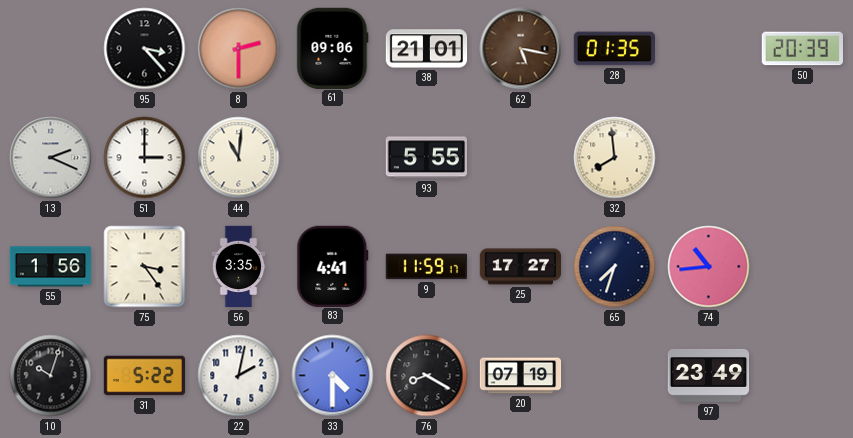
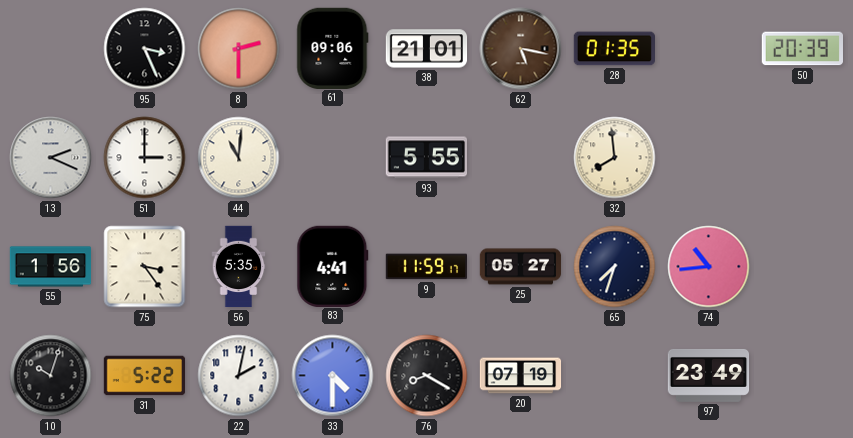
95: 3:23 -> 3:26
56: 3:35 -> 5:35
25: 17:27 -> 05:27
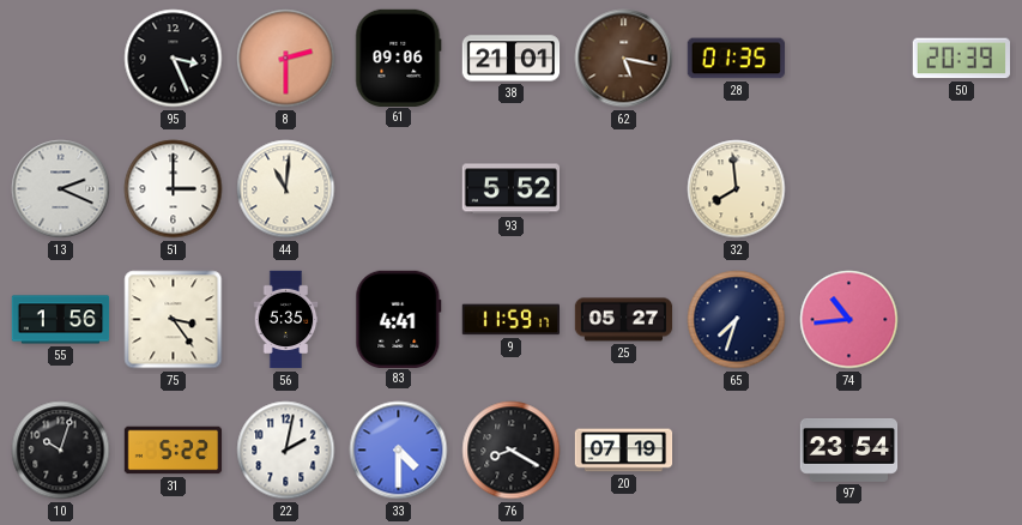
93: 5:55 -> 5:52
97: 23:49 -> 23:54
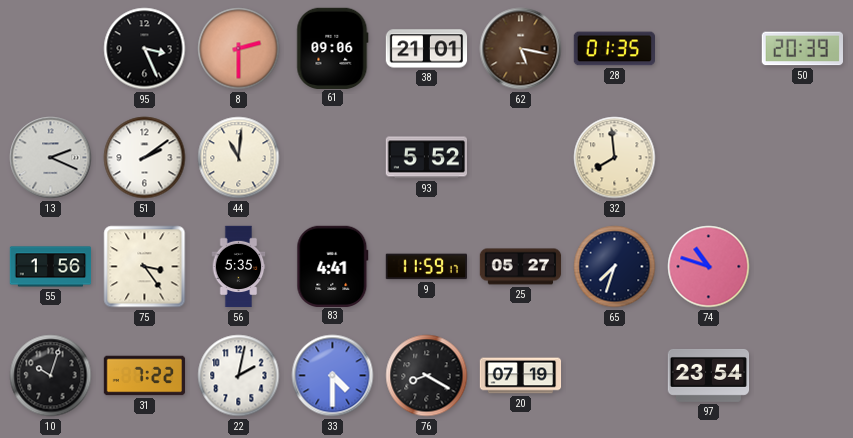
51: 3:00 -> 2:09
74: 10:44 -> 10:48
31: 5:22 -> 7:22
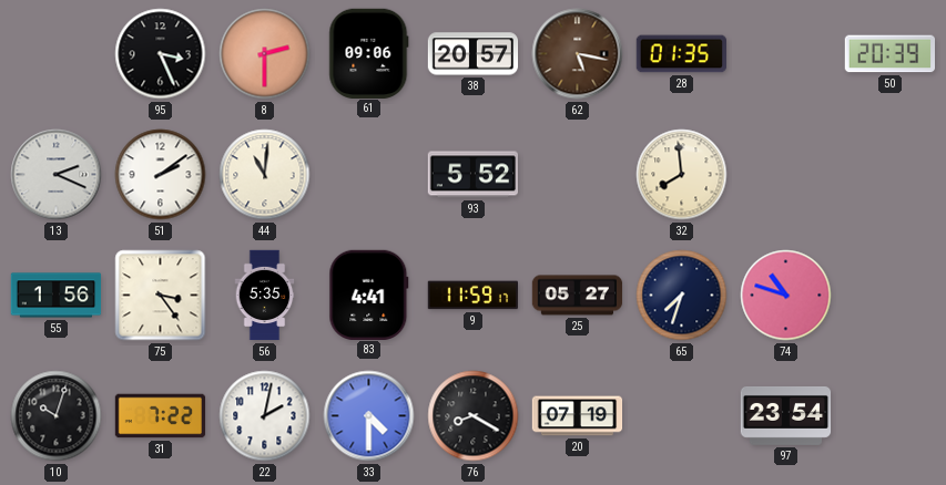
38: 21:01 -> 20:57
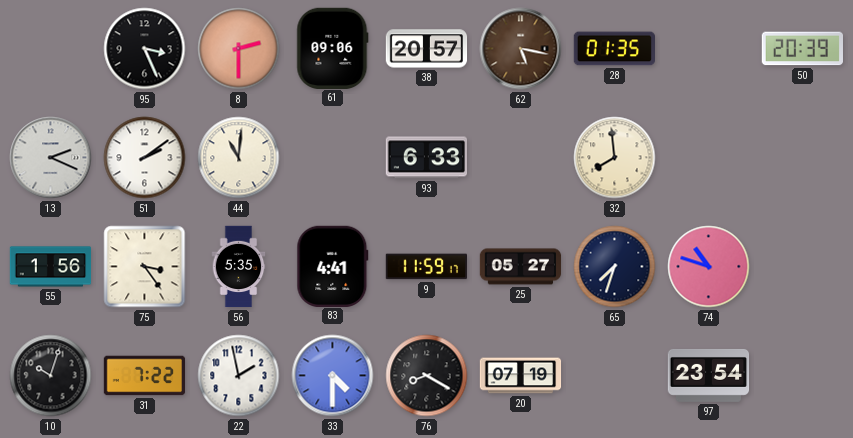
93: 5:52 -> 6:33
22: 2:02 -> 1:58
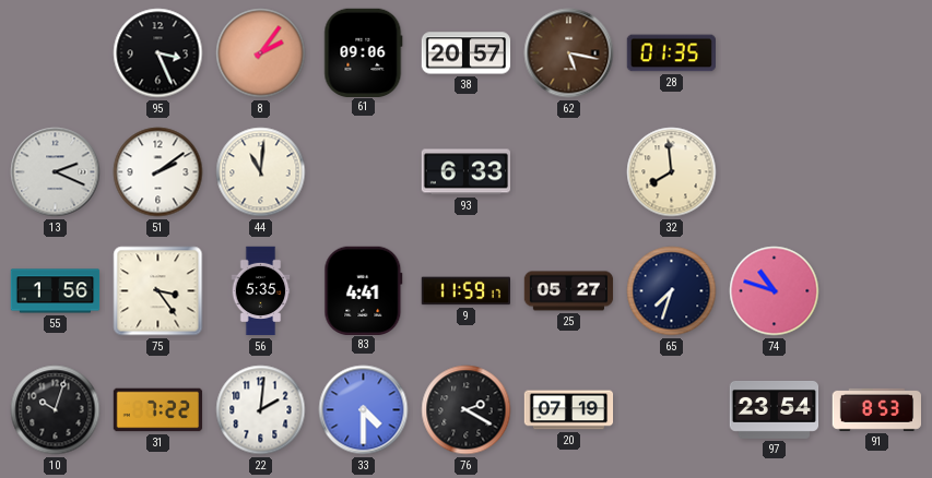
8: 2:30 -> 2:06
50: 20:39 -> none
22: 1:58 -> 2:01
76: 8:20 -> 2:20
91: none -> 8:53
